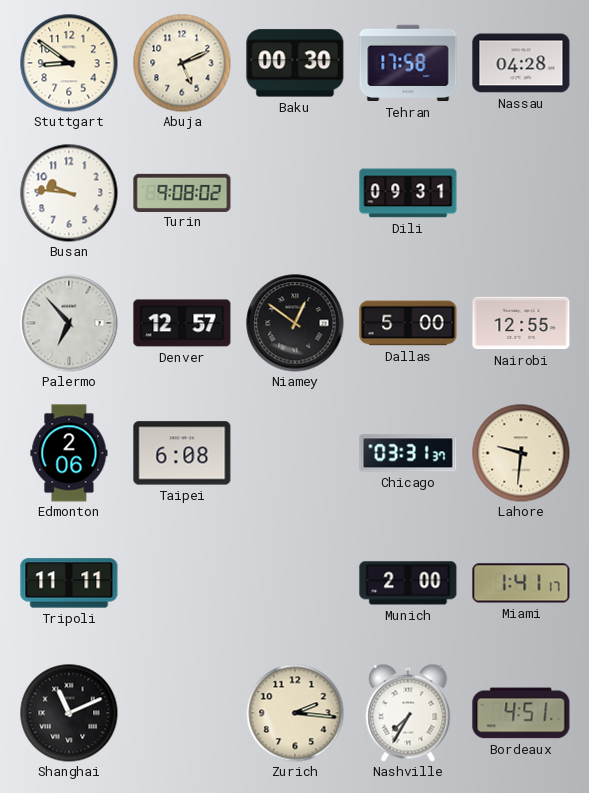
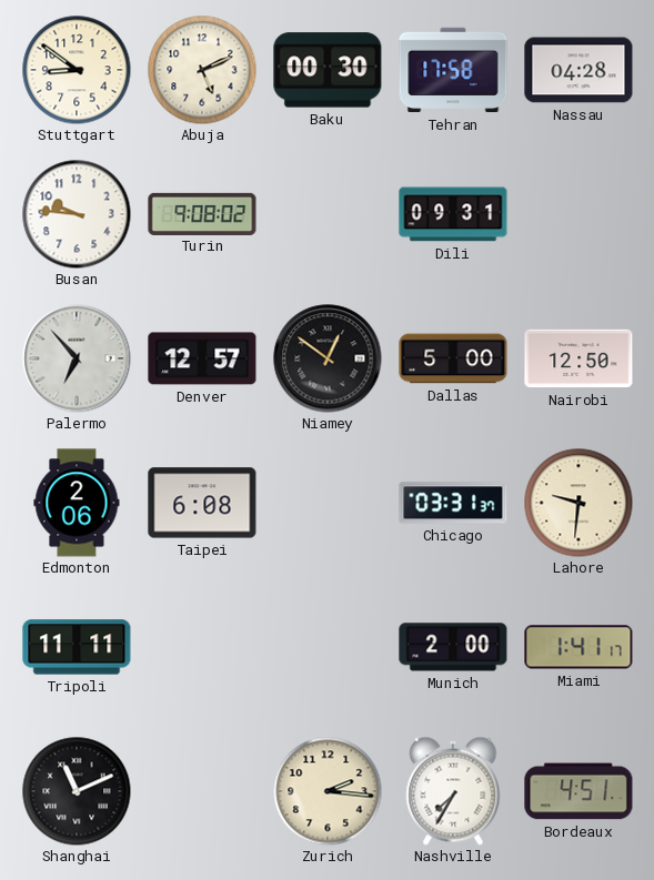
Nairobi: 12:55 -> 12:50
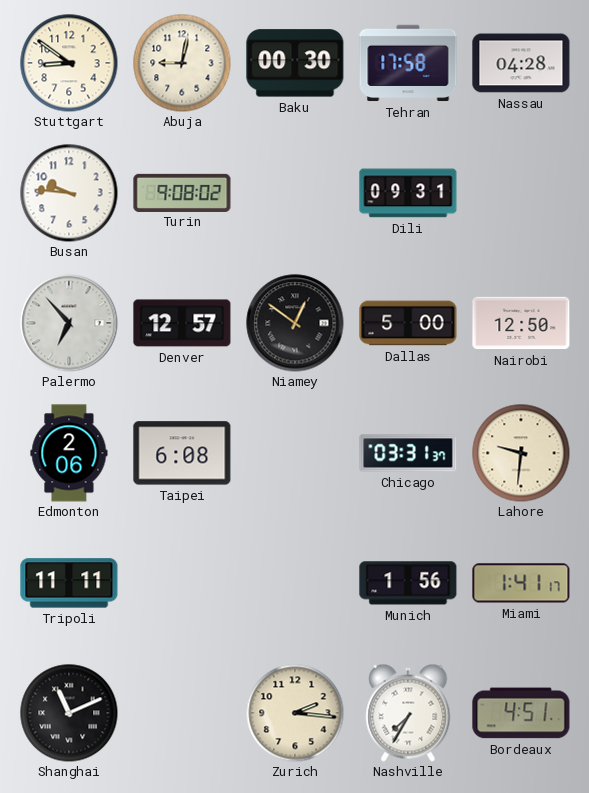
Abuja: 5:11 -> 9:02
Munich: 2:00 -> 1:56
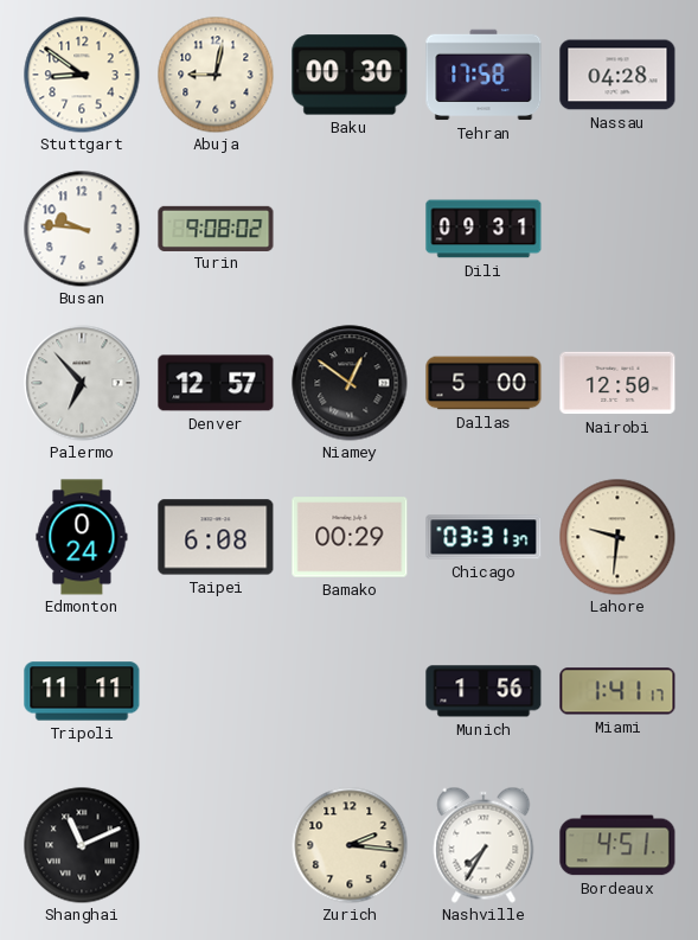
Edmonton: 2:06 -> 0:24
Bamako: none -> 00:29
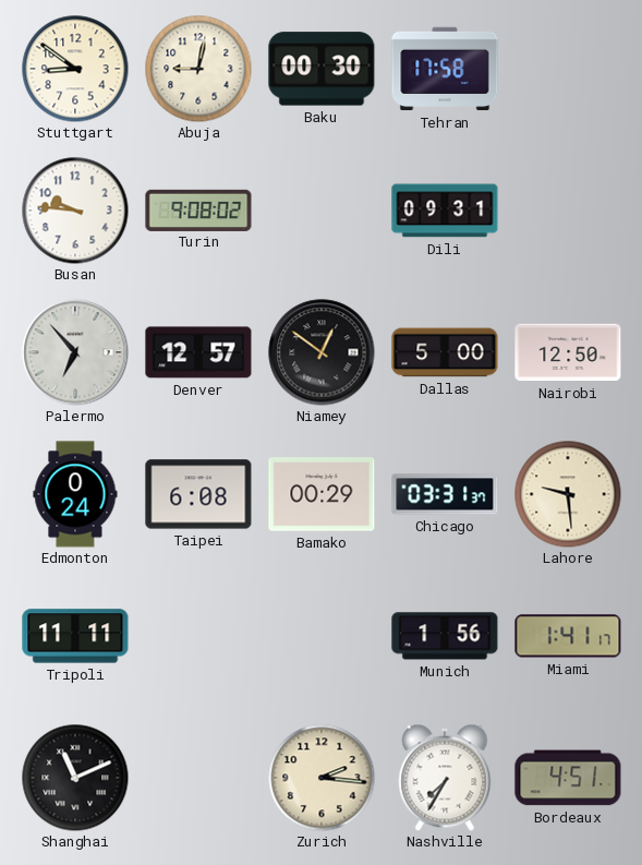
Nassau: 04:28 -> none
Lahore: 9:31 -> 9:29
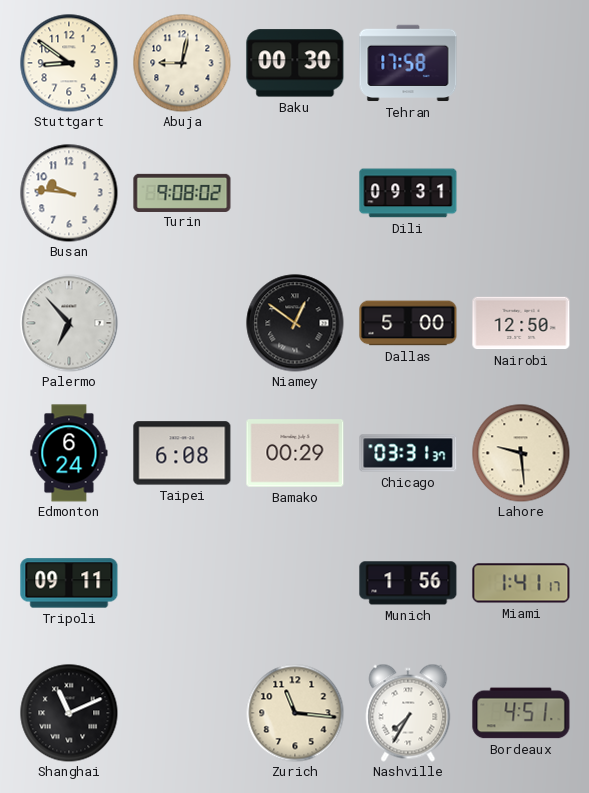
Denver: 12:57 -> none
Edmonton: 0:24 -> 6:24
Tripoli: 11:11 -> 09:11
Zurich: 2:16 -> 11:16
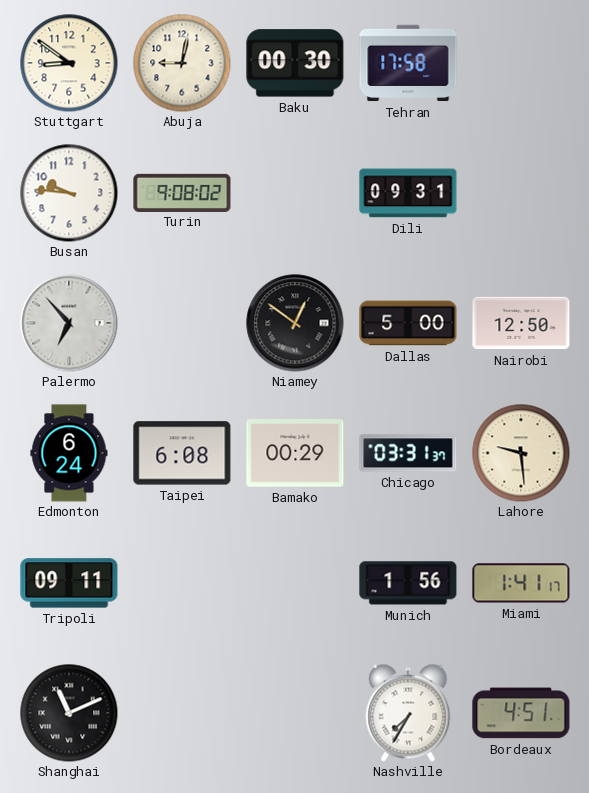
Zurich: 11:16 -> none
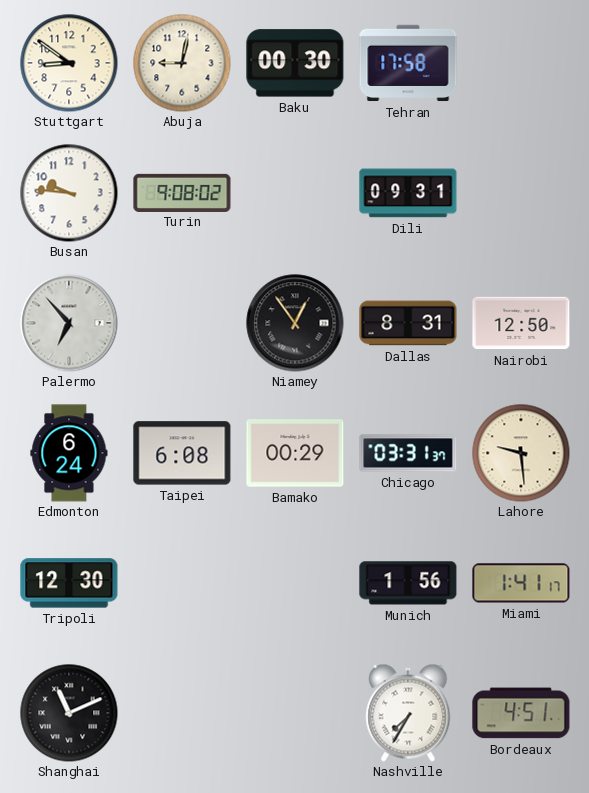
Niamey: 12:51 -> 12:54
Dallas: 5:00 -> 8:31
Tripoli: 09:11 -> 12:30
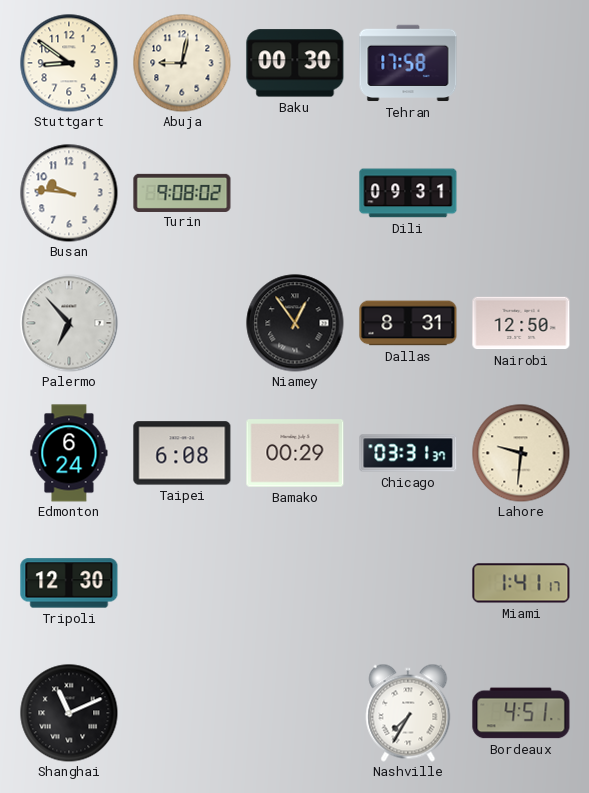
Lahore: 9:29 -> 9:31
Munich: 1:56 -> none
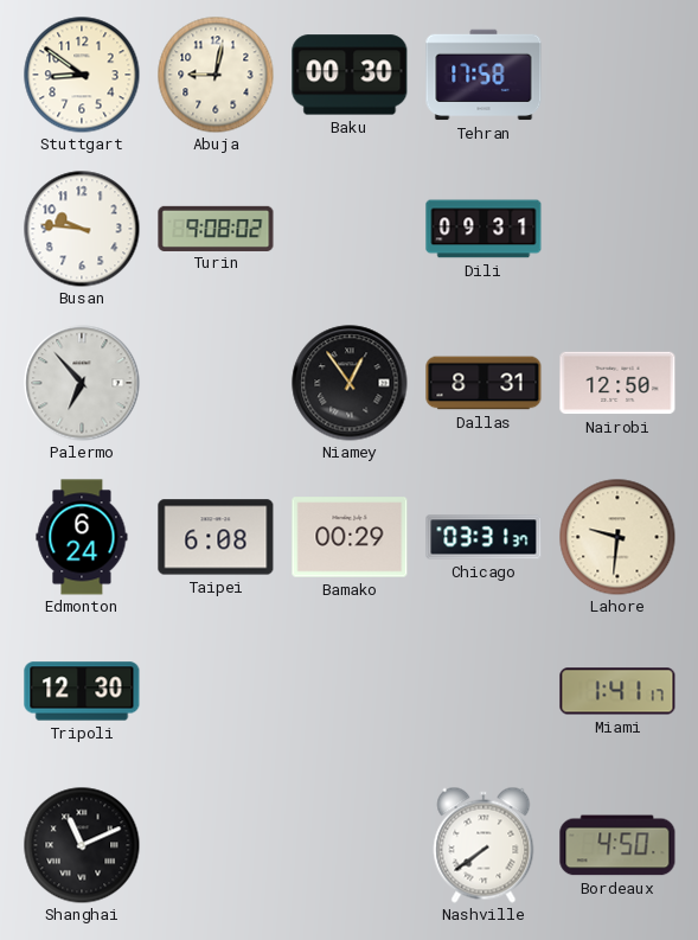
Nashville: 7:35 -> 7:39
Bordeaux: 4:51 -> 4:50
